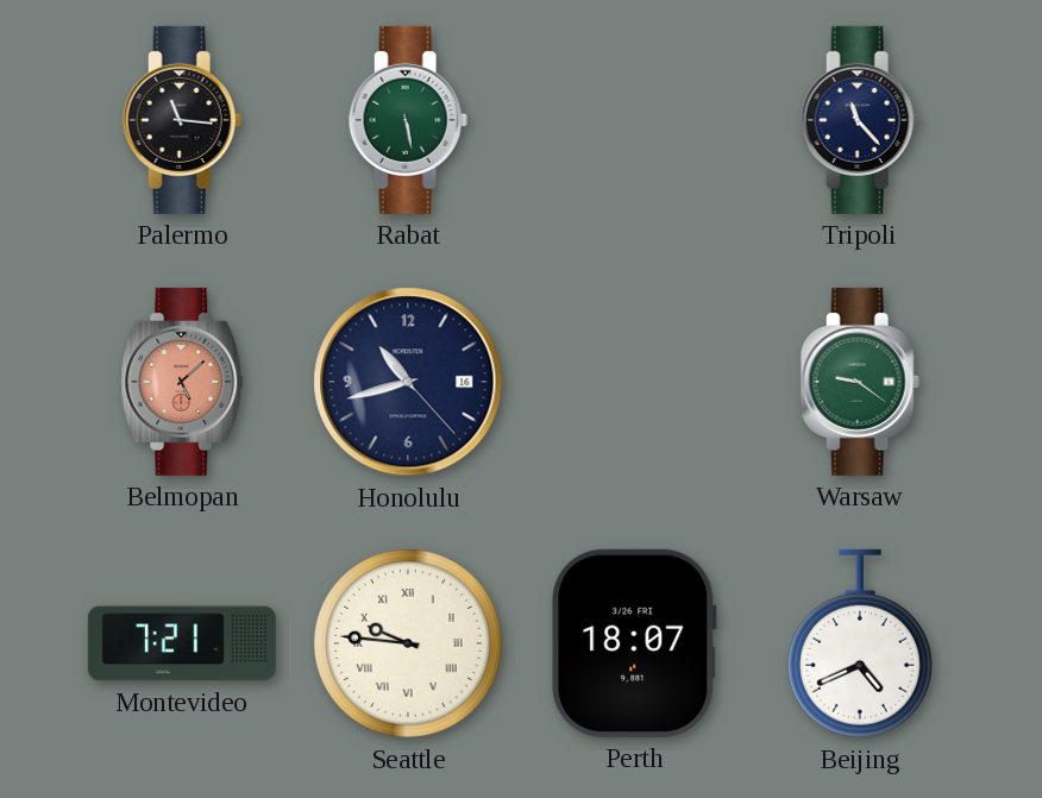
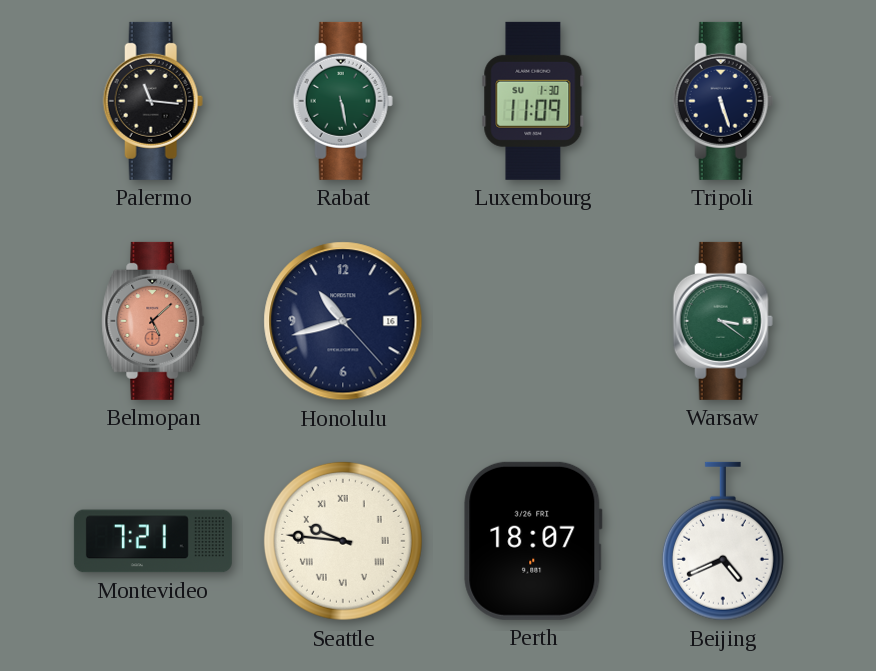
Luxembourg: none -> 11:09
Tripoli: 11:23 -> 5:27
Warsaw: 9:21 -> 3:21
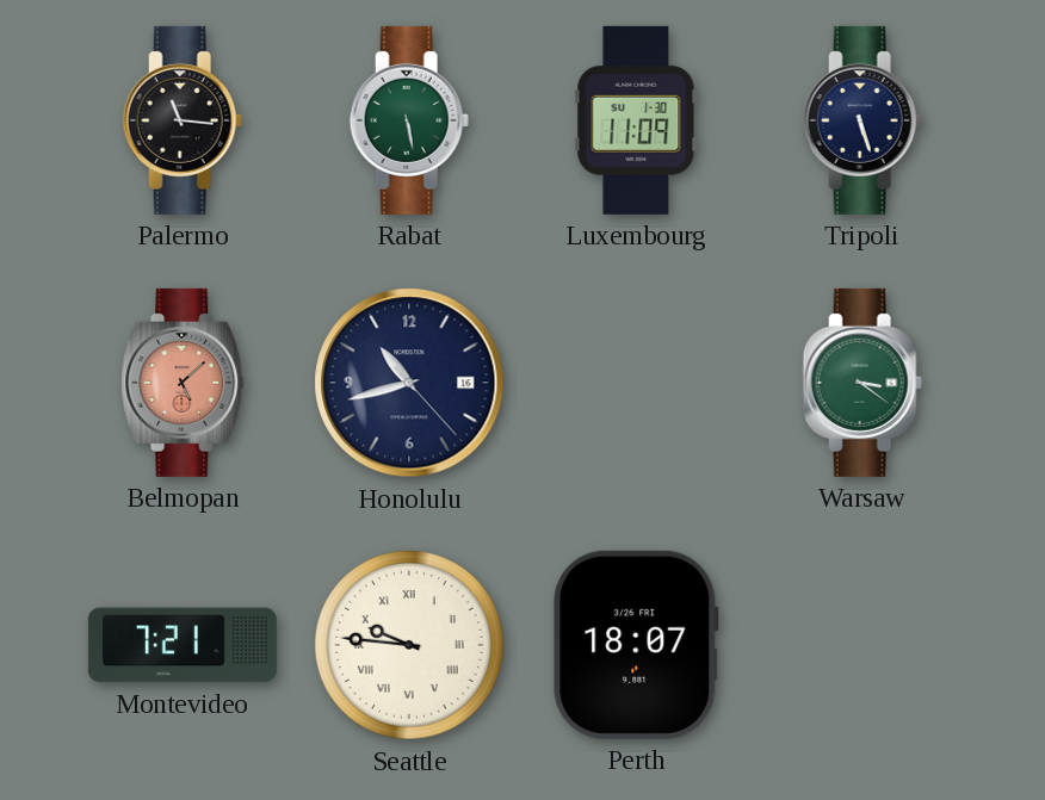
Beijing: 4:41 -> none
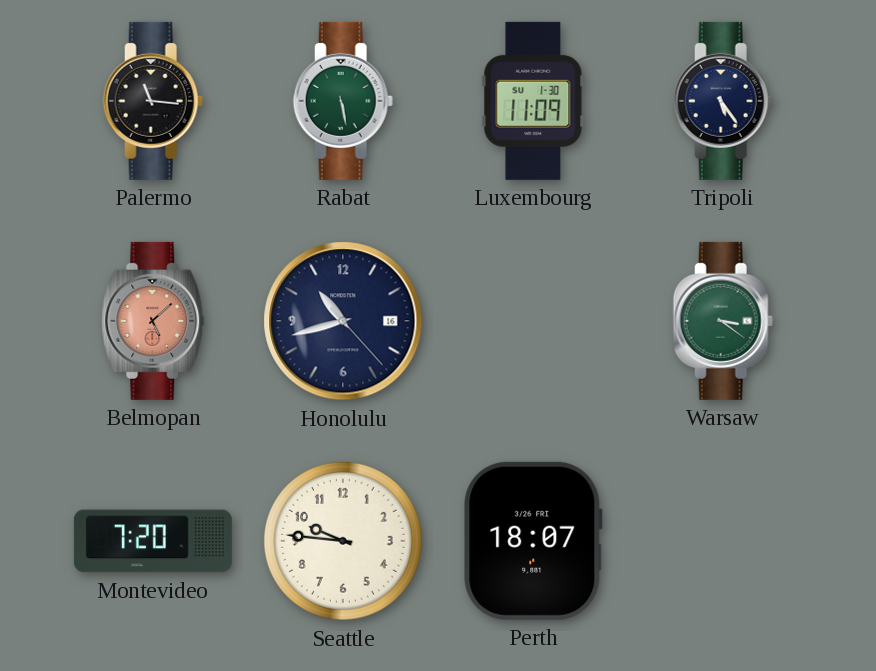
Tripoli: 5:27 -> 5:24
Montevideo: 7:21 -> 7:20
Seattle numerals: Roman -> Arabic
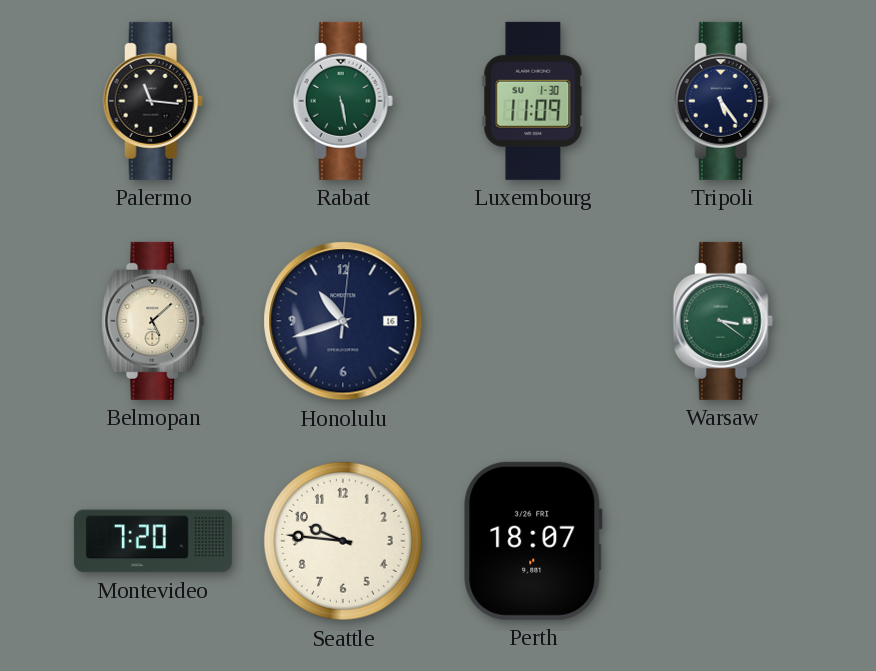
Belmopan dial: salmon -> cream
Honolulu: 10:42:23 -> 10:42:01
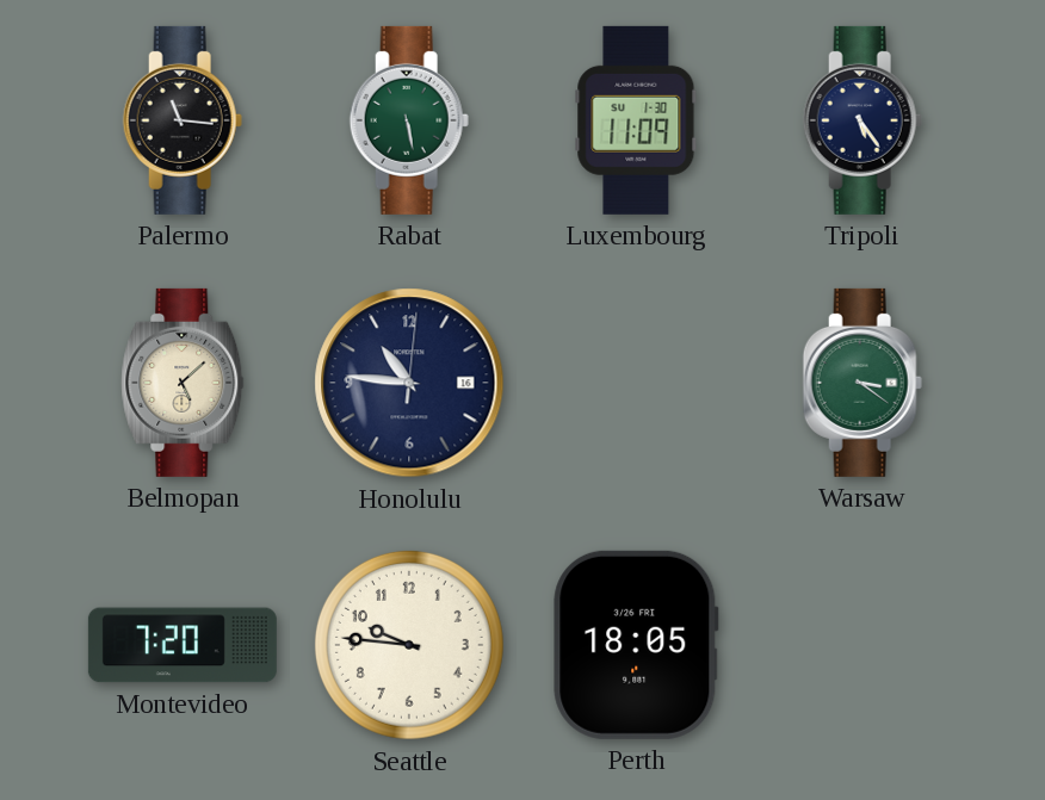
Honolulu: 10:42 -> 10:46
Perth: 18:07 -> 18:05
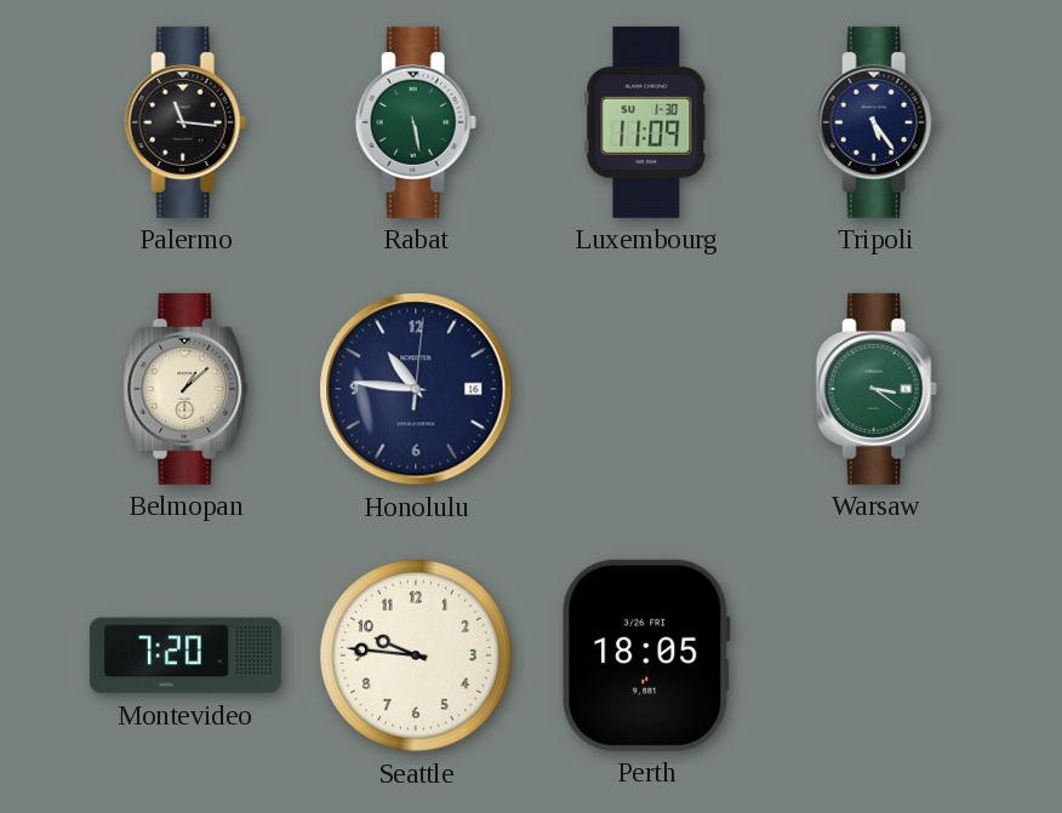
Belmopan: 5:08 -> 1:08
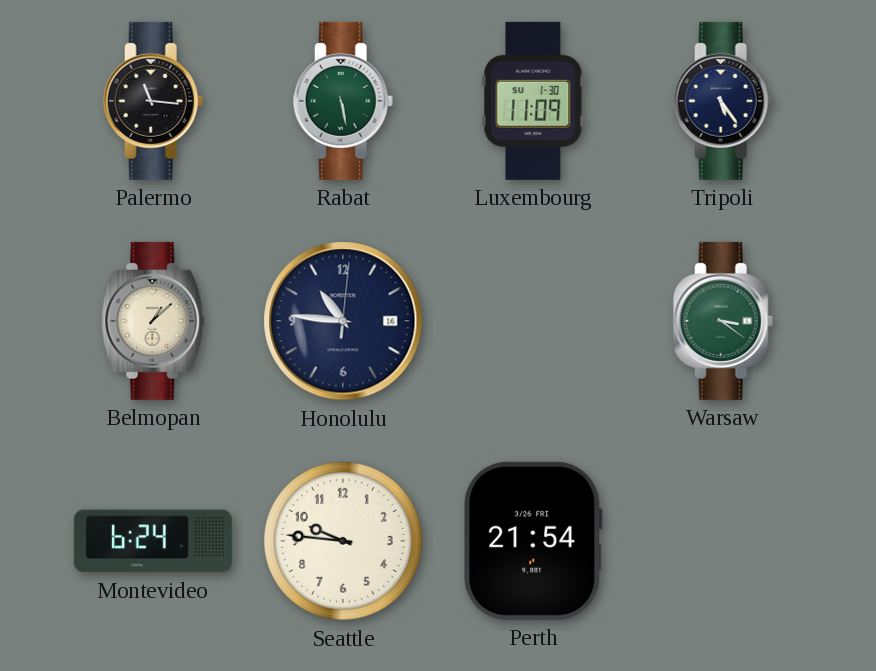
Montevideo: 7:20 -> 6:24
Perth: 18:05 -> 21:54
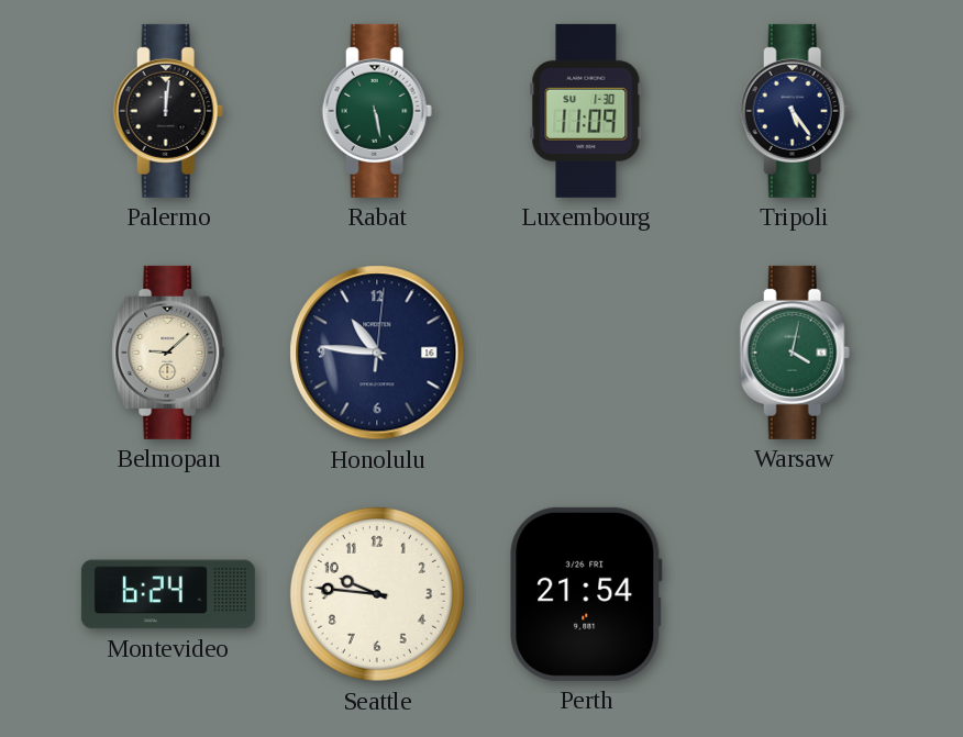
Palermo: 11:16 -> 12:01
Belmopan: 1:08 -> 9:08
Warsaw: 3:21 -> 4:02
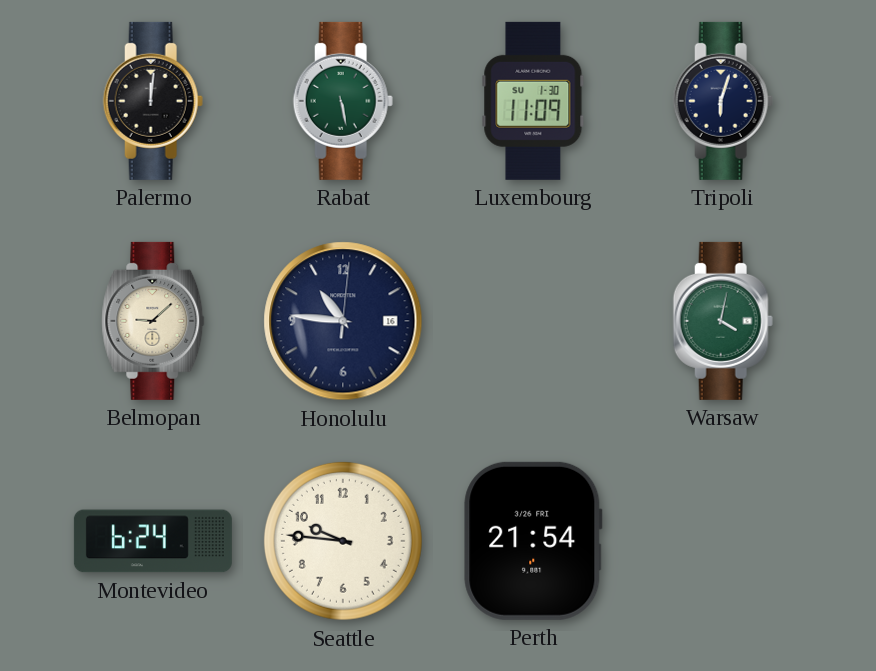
Tripoli: 5:24 -> 6:03
